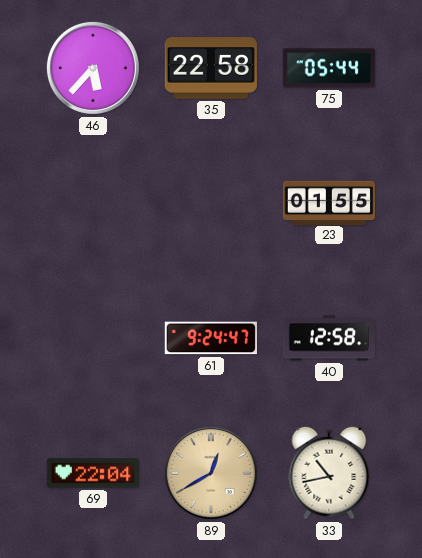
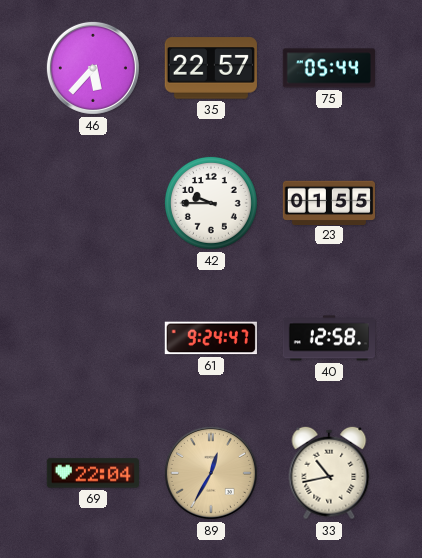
35: 22:58 -> 22:57
42: none -> 9:45
89: 12:40 -> 12:35
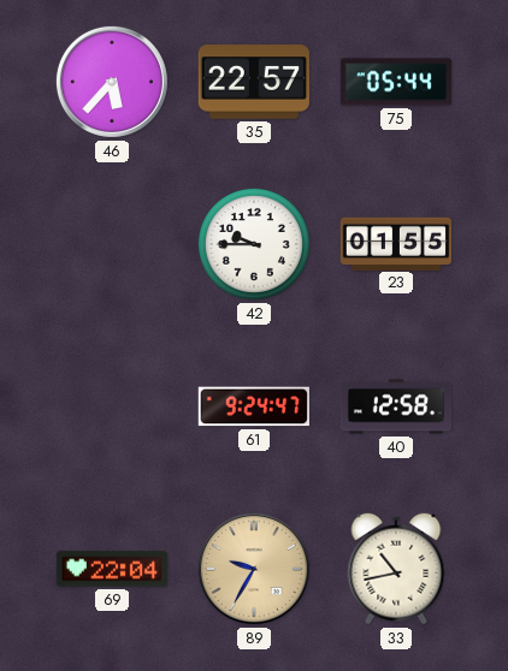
89: 12:35 -> 9:35
